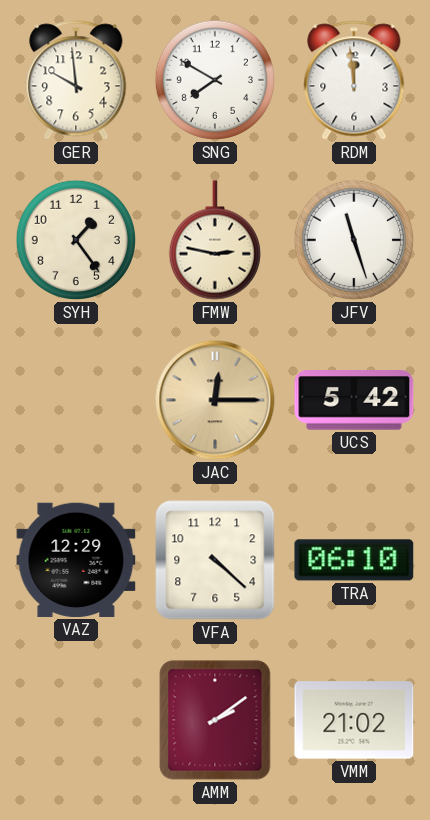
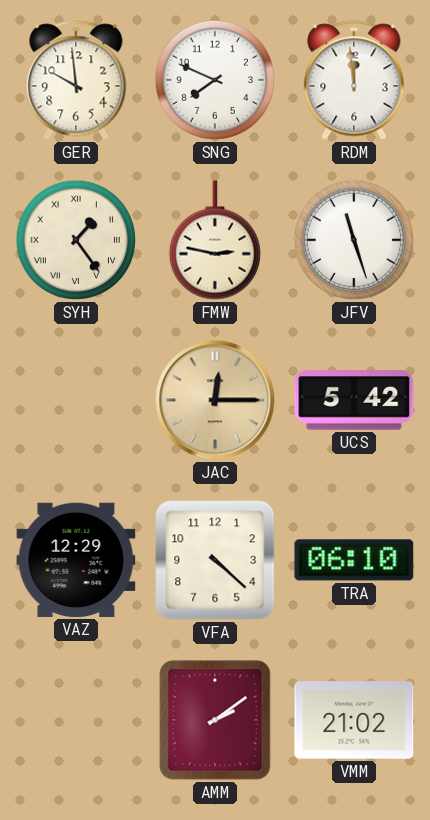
SNG: 7:50 -> 7:49
SYH numerals: Arabic -> Roman
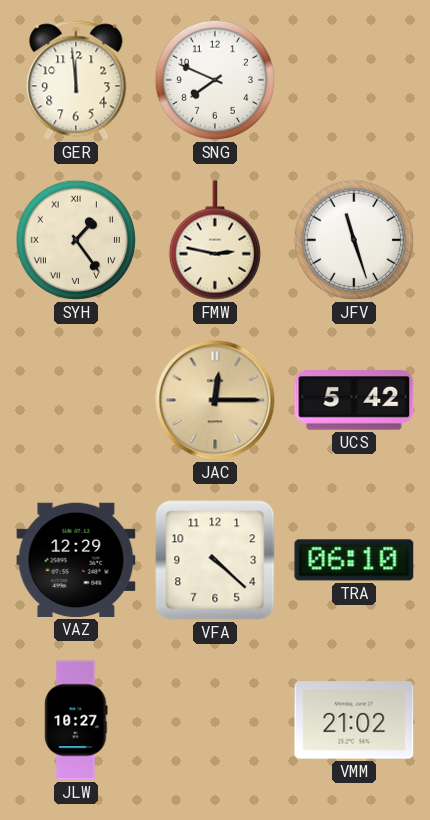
GER: 9:59 -> 11:59
RDM: 11:59 -> none
JLW: none -> 10:27
AMM: 2:09 -> none
